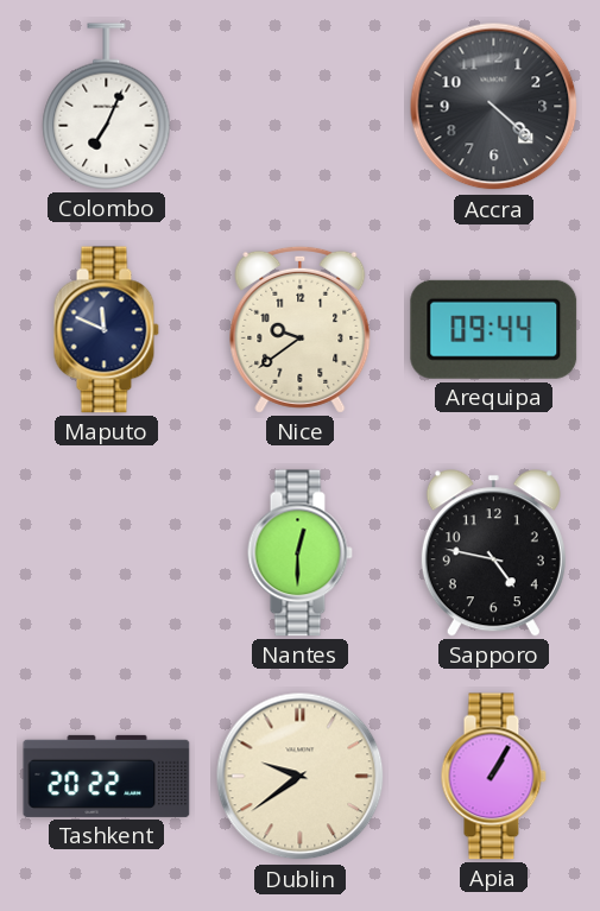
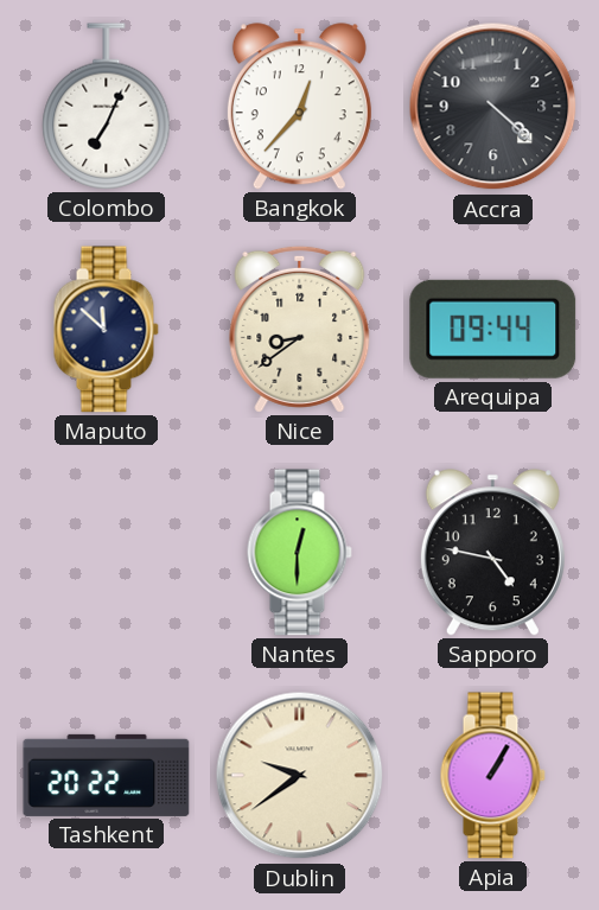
Bangkok: none -> 12:37
Maputo: 11:49 -> 11:52
Nice: 9:39 -> 8:39
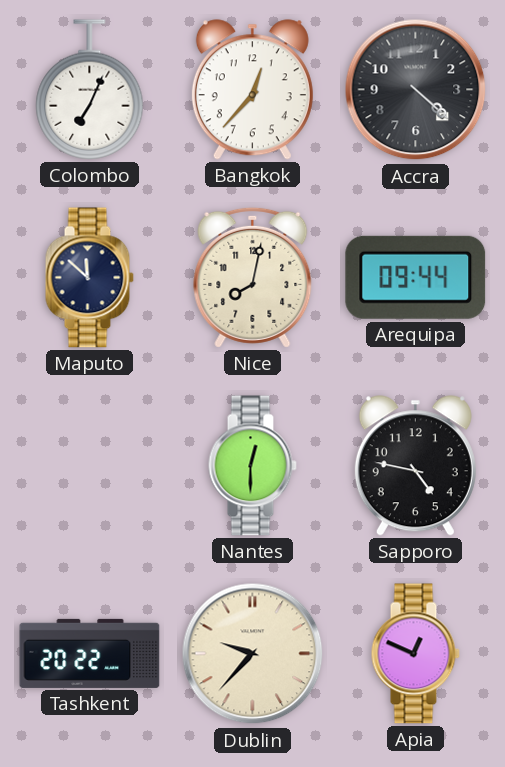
Nice: 8:39 -> 8:02
Dublin: 9:39 -> 9:37
Apia: 1:05 -> 12:49
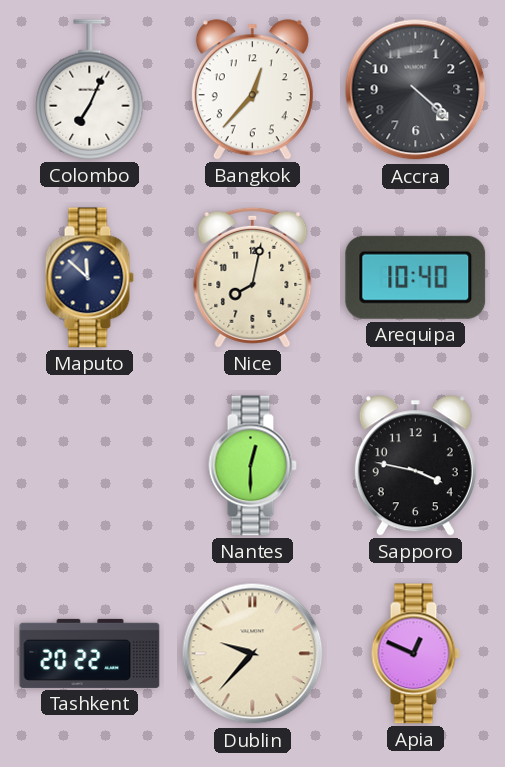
Arequipa: 09:44 -> 10:40
Sapporo: 4:47 -> 3:47
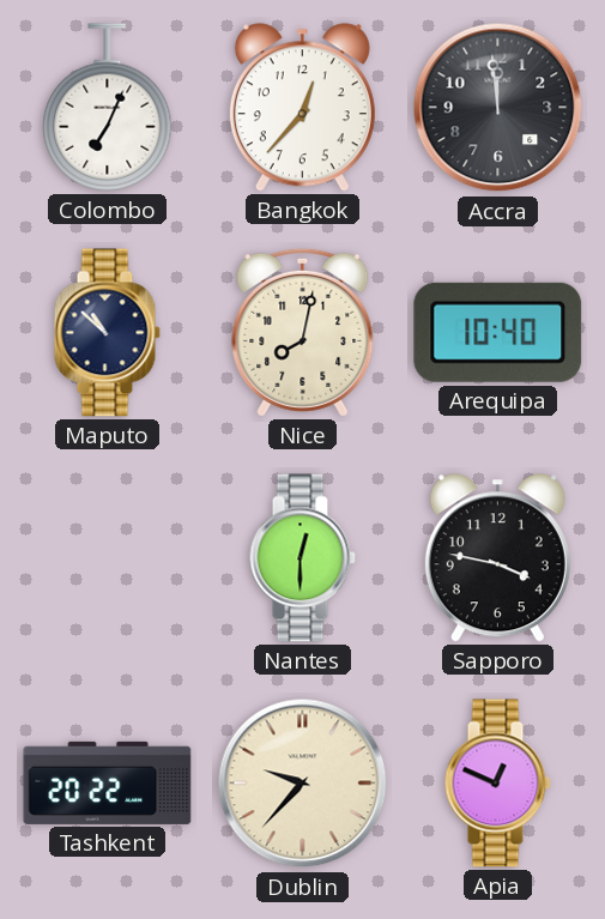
Accra: 4:22 -> 11:59
Maputo: 11:52 -> 10:52
